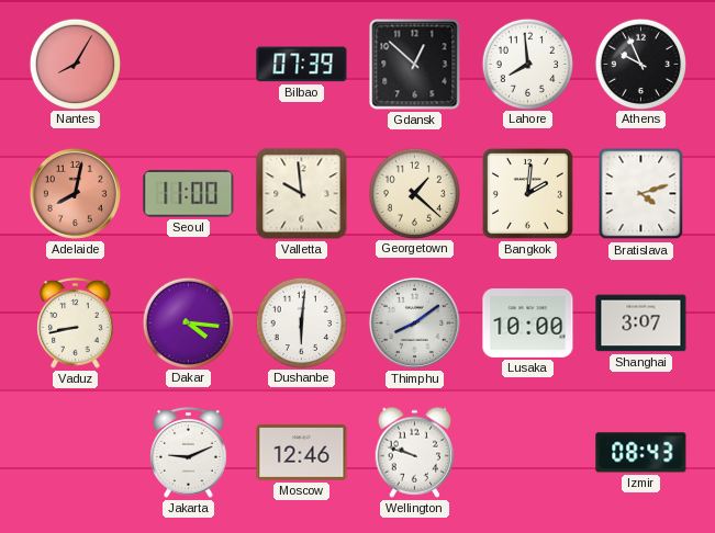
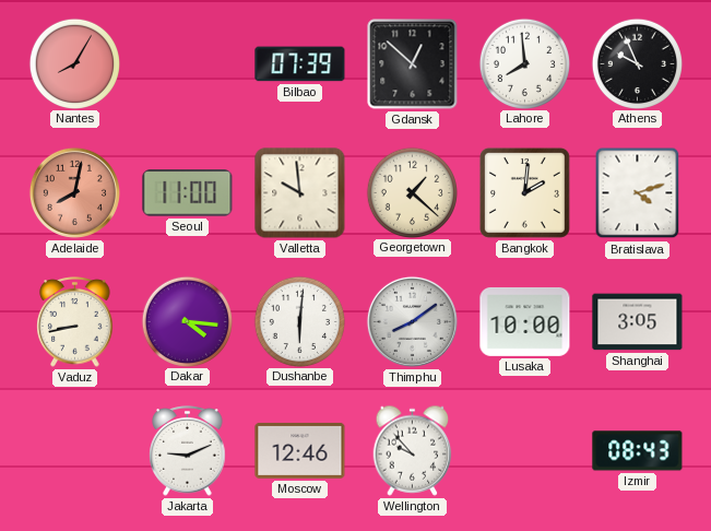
Shanghai: 3:07 -> 3:05
Wellington: 9:48 -> 9:53
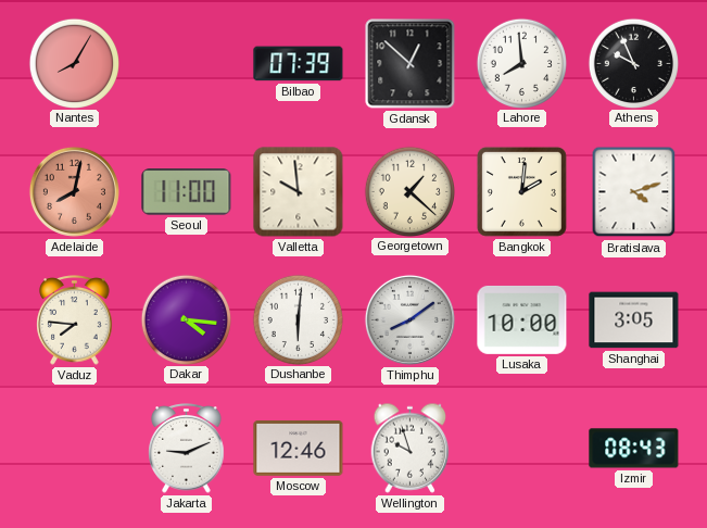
Vaduz: 8:43 -> 7:46
Wellington: 9:53 -> 9:57
